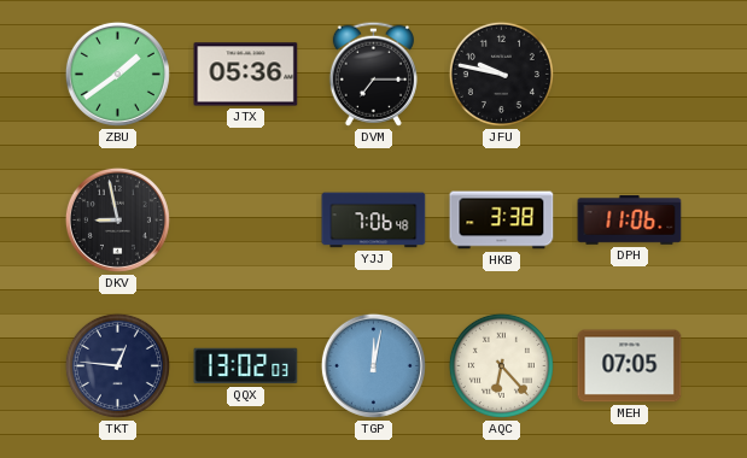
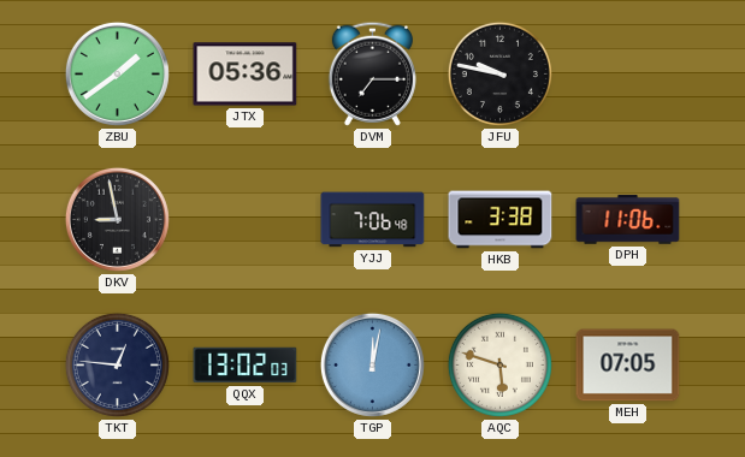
AQC: 6:23 -> 5:48
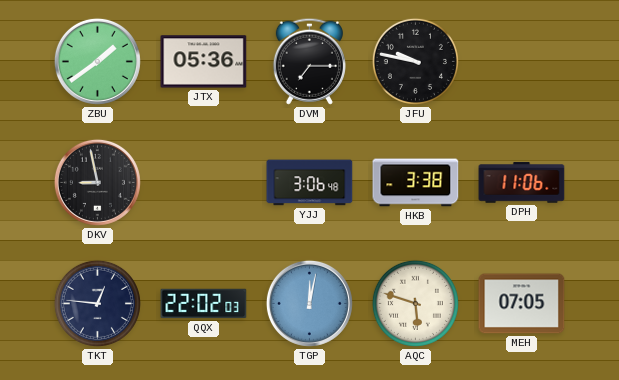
YJJ: 7:06 -> 3:06
QQX: 13:02 -> 22:02
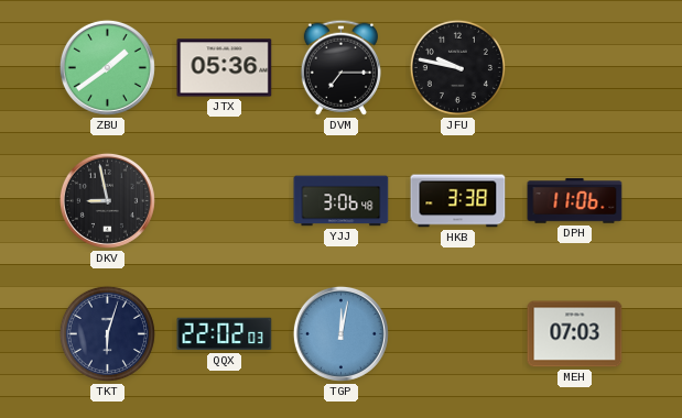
TKT: 12:46 -> 6:03
AQC: 5:48 -> none
MEH: 07:05 -> 07:03
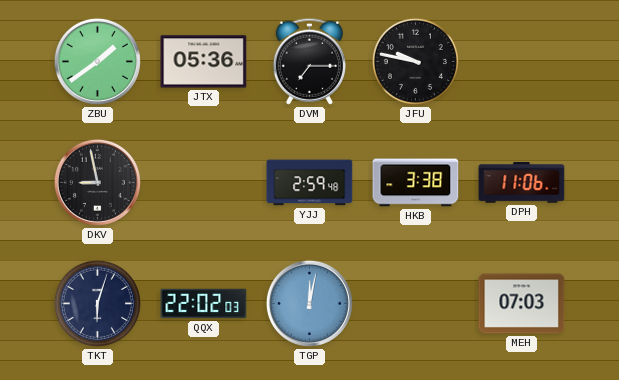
YJJ: 3:06 -> 2:59
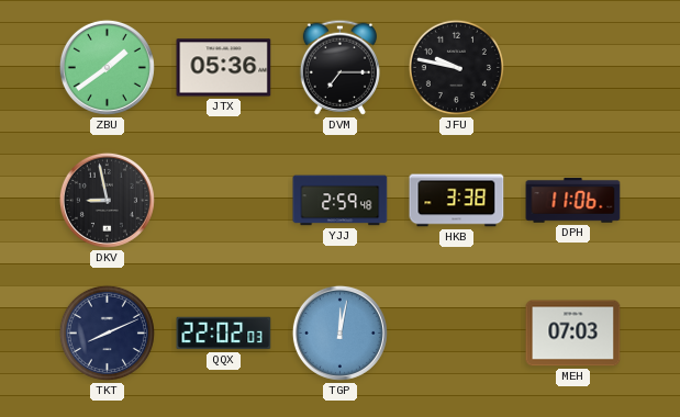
TKT: 6:03 -> 8:11
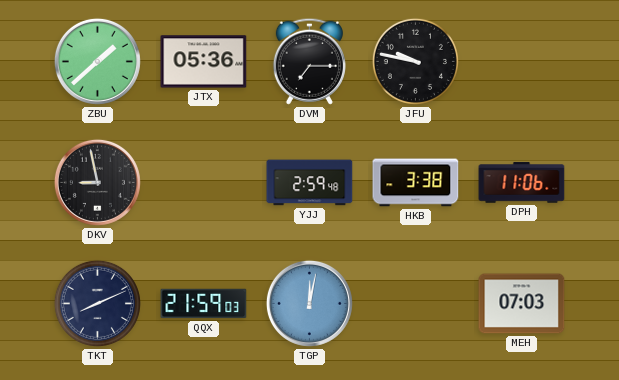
ZBU: 1:39 -> 1:38
QQX: 22:02 -> 21:59
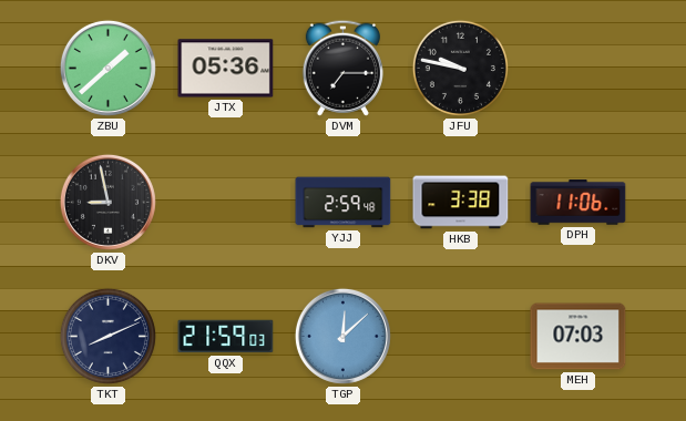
TGP: 12:02 -> 12:08
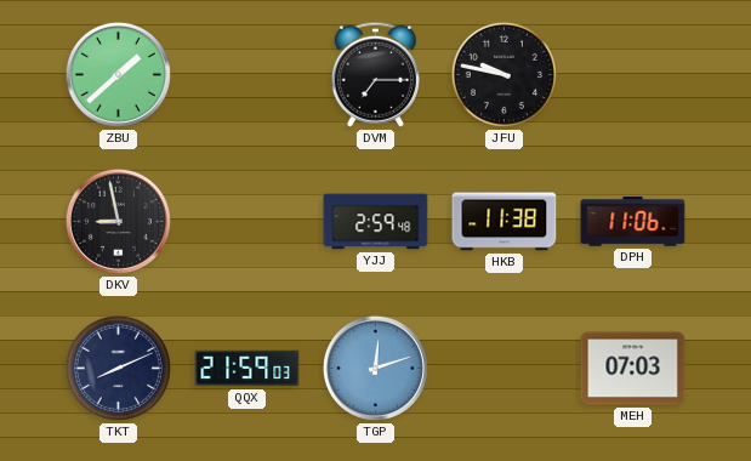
JTX: 05:36 -> none
HKB: 3:38 -> 11:38
TGP: 12:08 -> 12:12
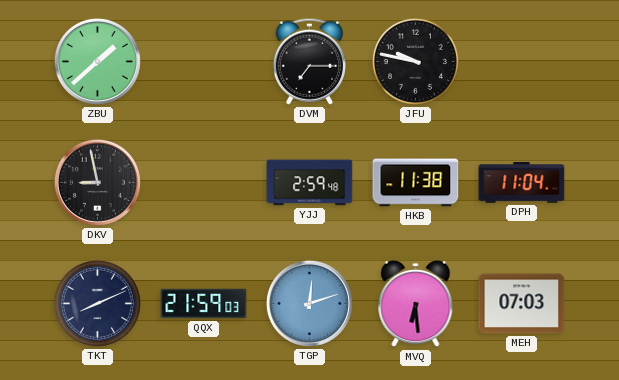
DPH: 11:06 -> 11:04
MVQ: none -> 6:29
